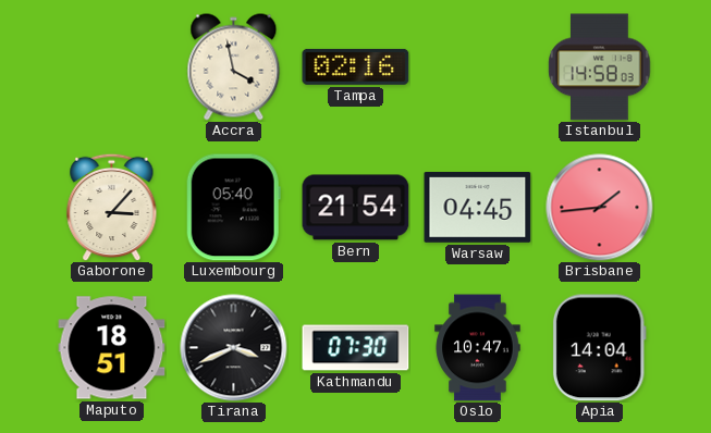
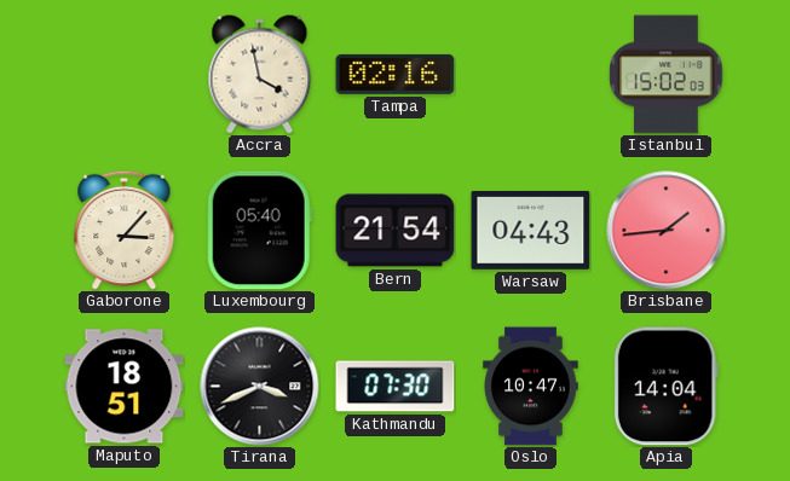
Istanbul: 14:58 -> 15:02
Warsaw: 04:45 -> 04:43
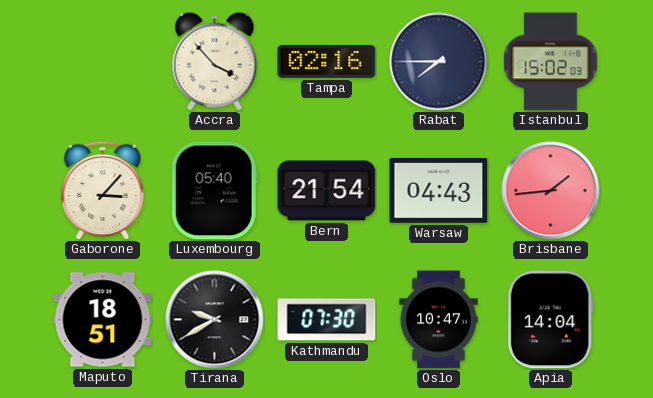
Accra: 3:58 -> 3:53
Rabat: none -> 7:45
Tirana: 3:41 -> 9:40
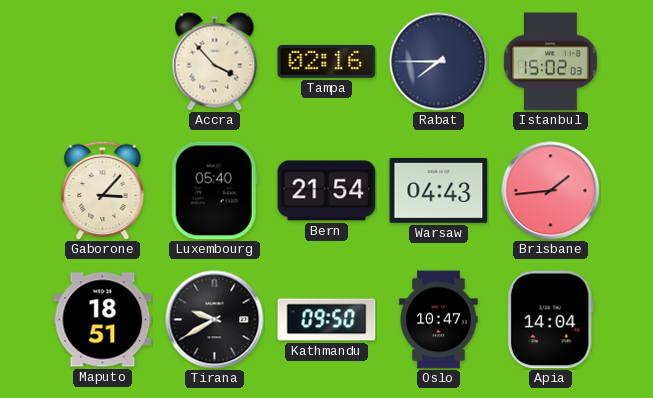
Kathmandu: 07:30 -> 09:50
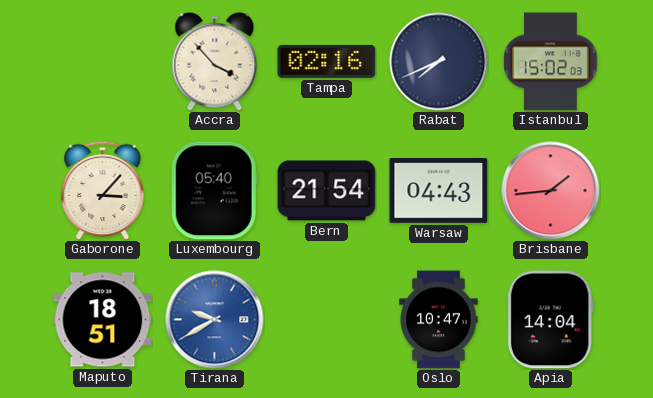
Rabat: 7:45 -> 7:41
Tirana dial: black -> blue
Kathmandu: 09:50 -> none
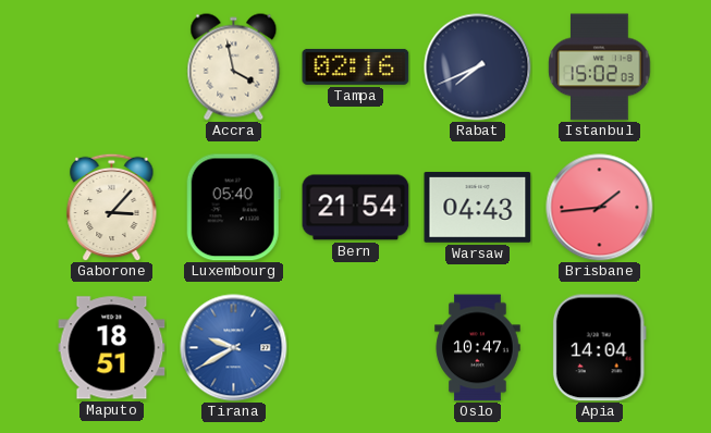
Accra: 3:53 -> 3:58
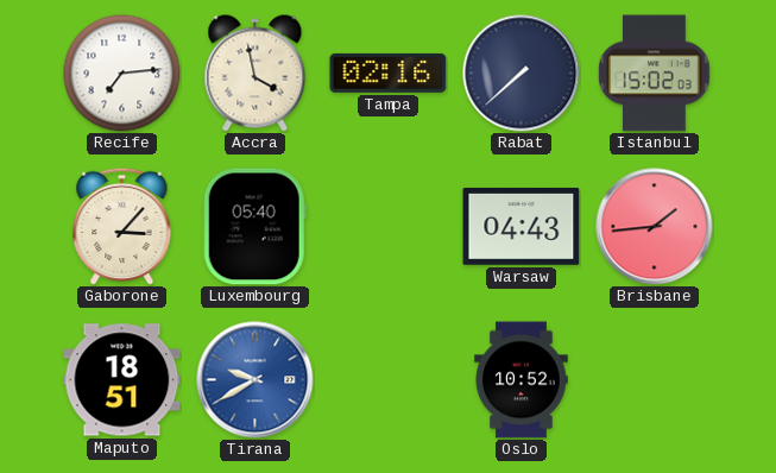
Recife: none -> 7:14
Rabat: 7:41 -> 7:38
Bern: 21:54 -> none
Oslo: 10:47 -> 10:52
Apia: 14:04 -> none
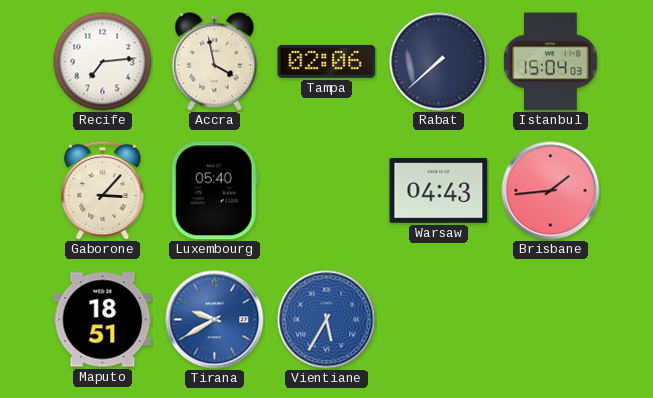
Tampa: 02:16 -> 02:06
Istanbul: 15:02 -> 15:04
Vientiane: none -> 5:35
Oslo: 10:52 -> none
